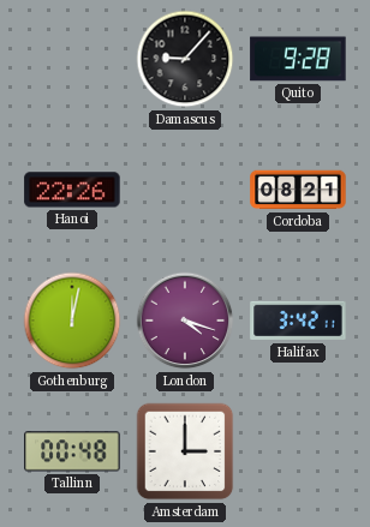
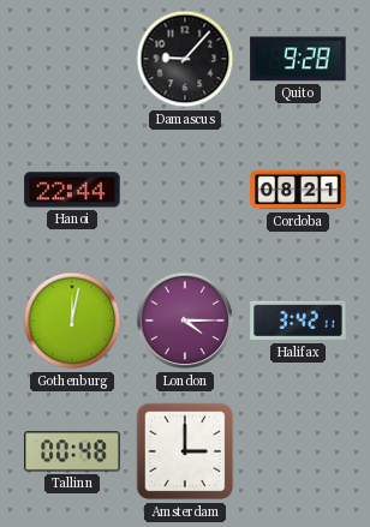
Hanoi: 22:26 -> 22:44
London: 4:18 -> 4:15
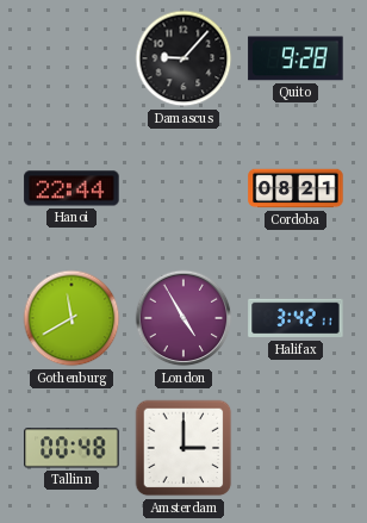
Gothenburg: 12:02 -> 11:40
London: 4:15 -> 4:55
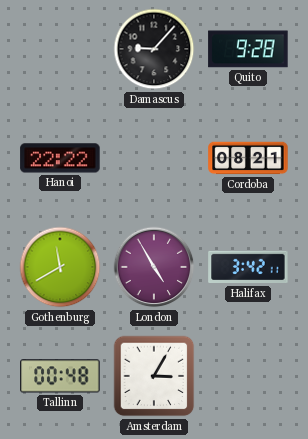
Hanoi: 22:44 -> 22:22
Amsterdam: 3:00 -> 3:05
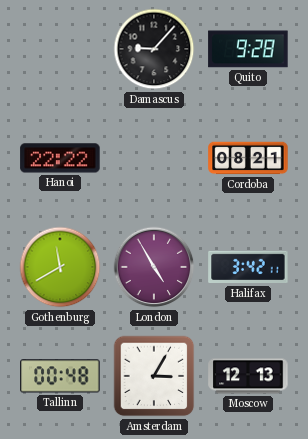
Moscow: none -> 12:13
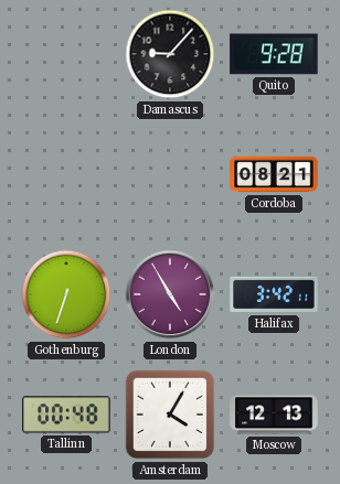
Hanoi: 22:22 -> none
Gothenburg: 11:40 -> 6:33
Amsterdam: 3:05 -> 4:05
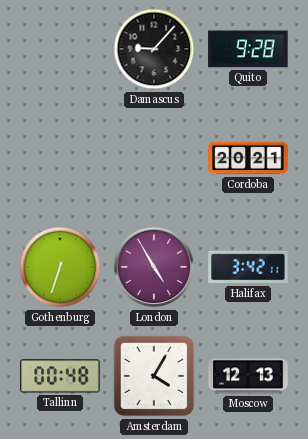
Cordoba: 08:21 -> 20:21
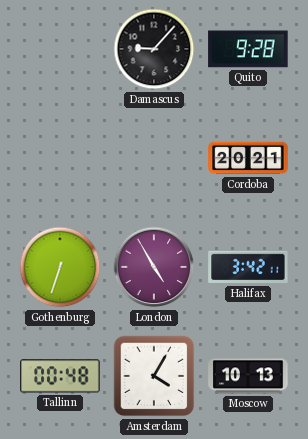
Moscow: 12:13 -> 10:13
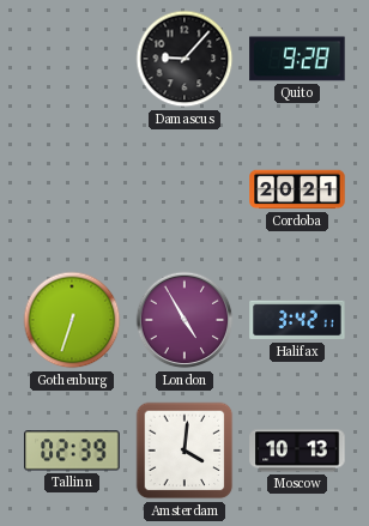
Tallinn: 00:48 -> 02:39
Amsterdam: 4:05 -> 4:01
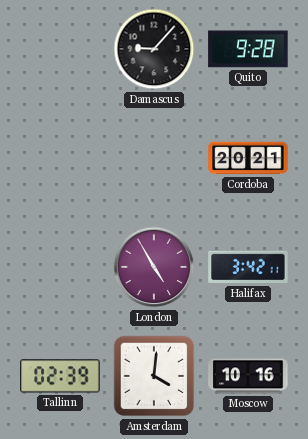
Gothenburg: 6:33 -> none
Moscow: 10:13 -> 10:16
